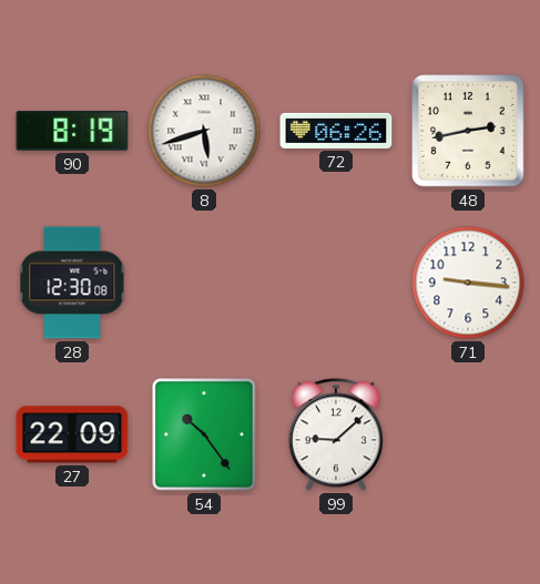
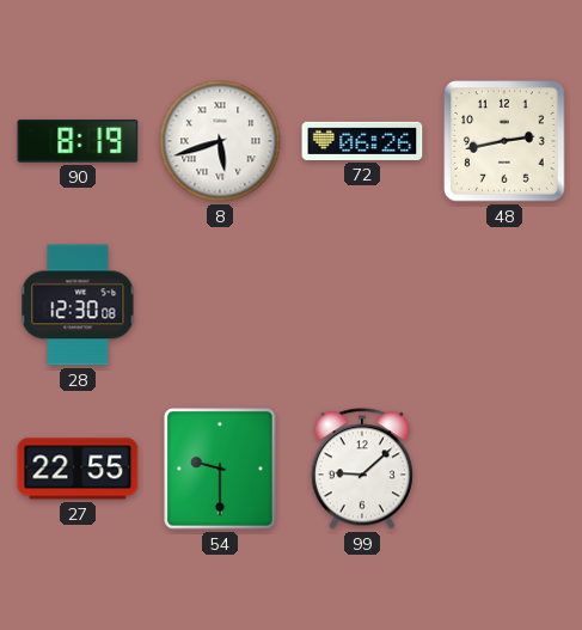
71: 9:16 -> none
27: 22:09 -> 22:55
54: 10:24 -> 9:30
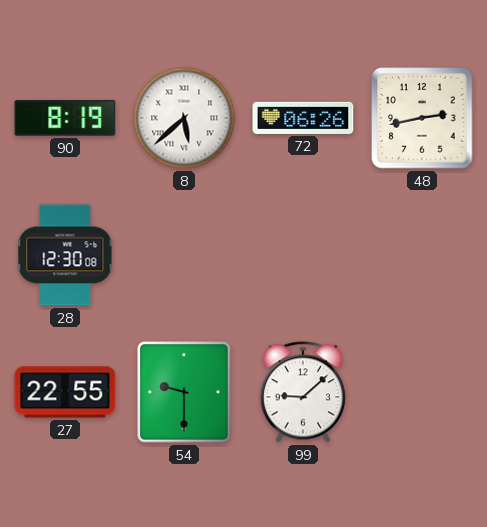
8: 5:42 -> 5:38
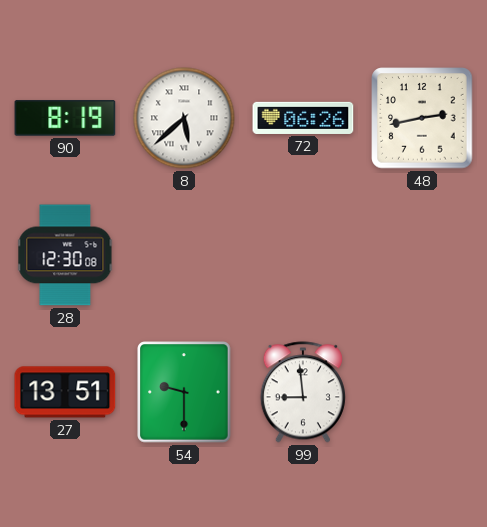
27: 22:55 -> 13:51
99: 9:08 -> 8:59
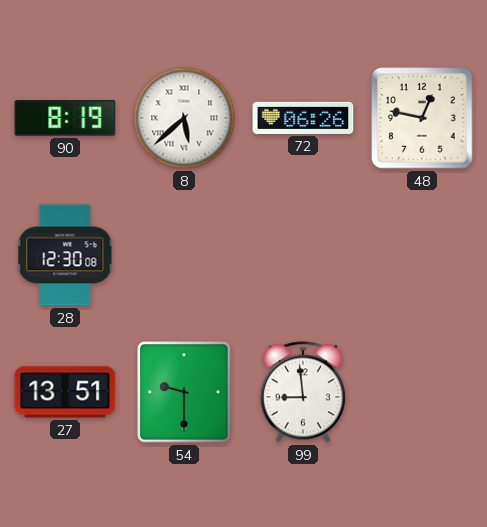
48: 2:43 -> 12:47
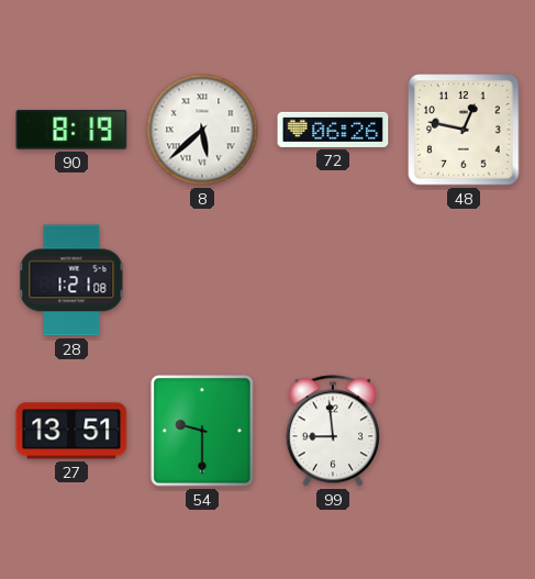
28: 12:30 -> 1:21
